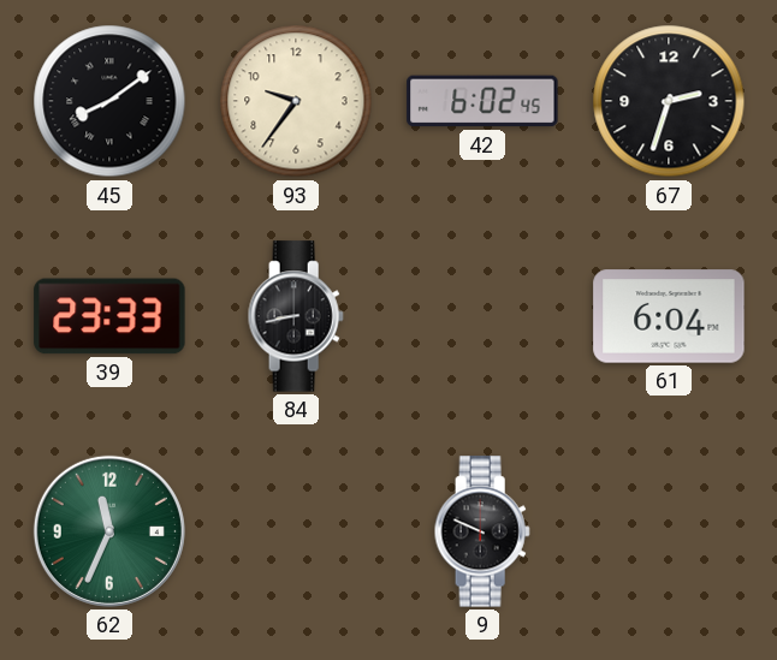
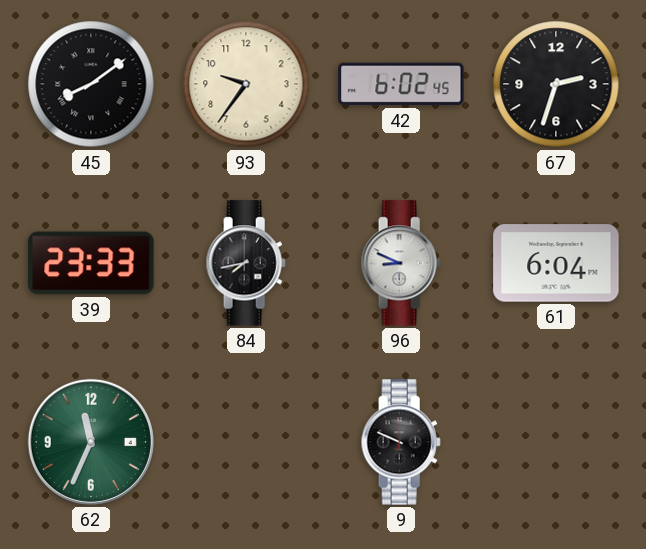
84: 8:43 -> 7:43
96: none -> 8:49
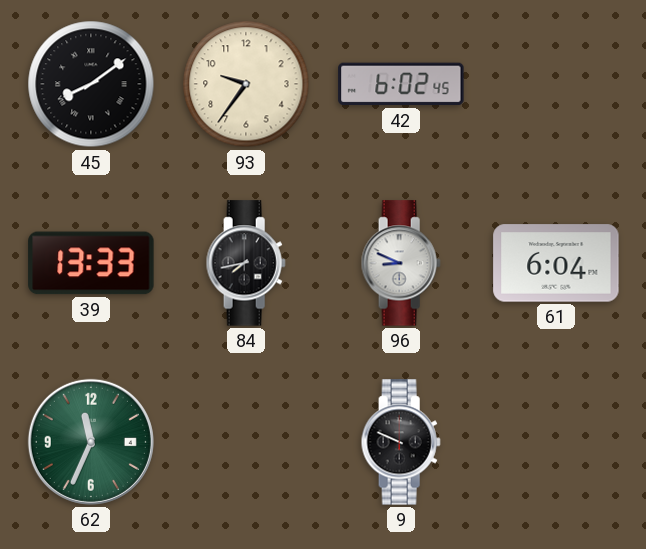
67: 2:33 -> none
39: 23:33 -> 13:33
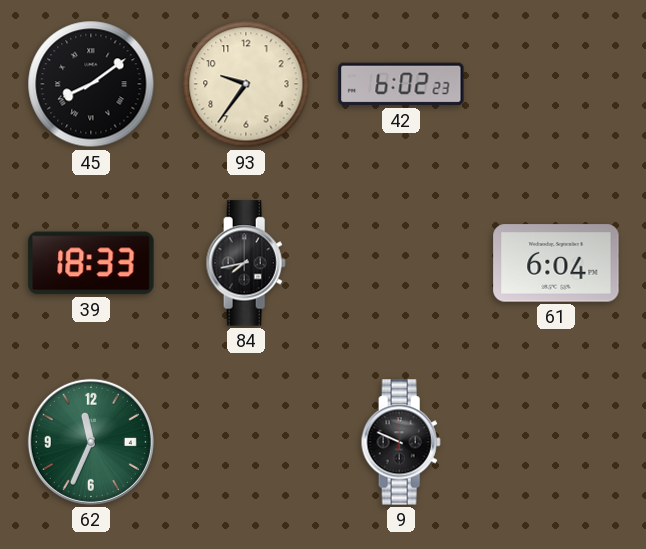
42: 6:02:45 -> 6:02:23
39: 13:33 -> 18:33
96: 8:49 -> none
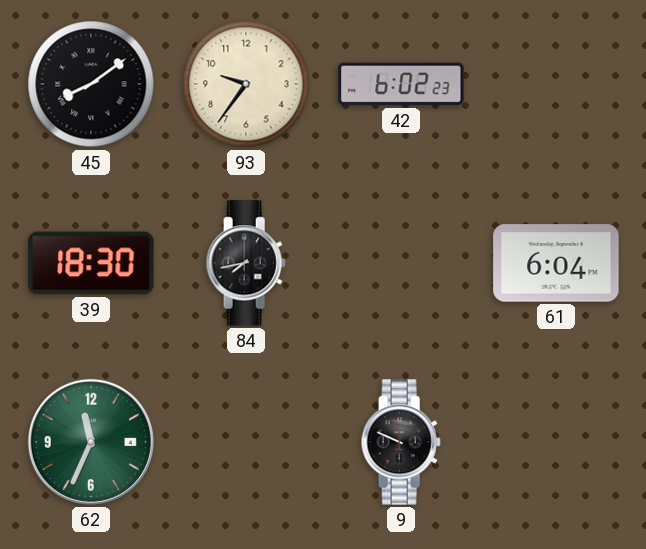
39: 18:33 -> 18:30
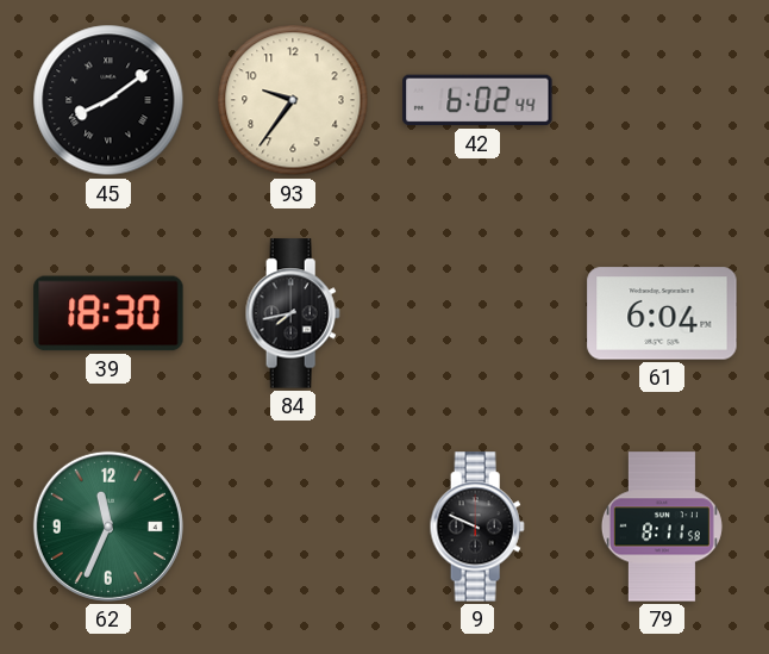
42: 6:02:23 -> 6:02:44
79: none -> 8:11
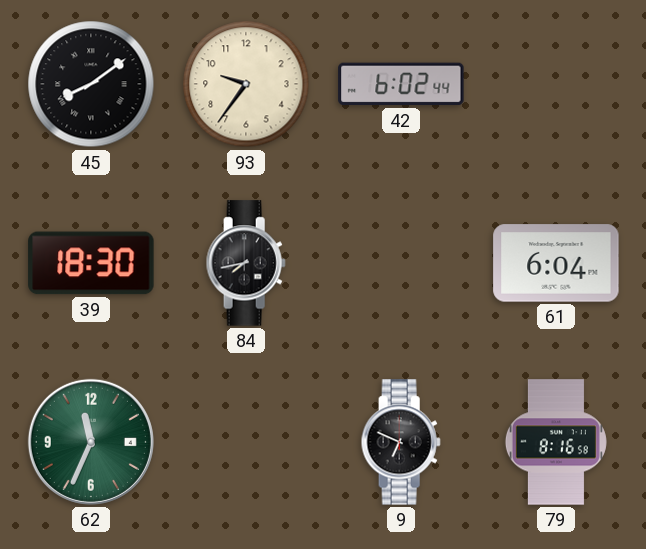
9: 9:49 -> 6:49
79: 8:11 -> 8:16
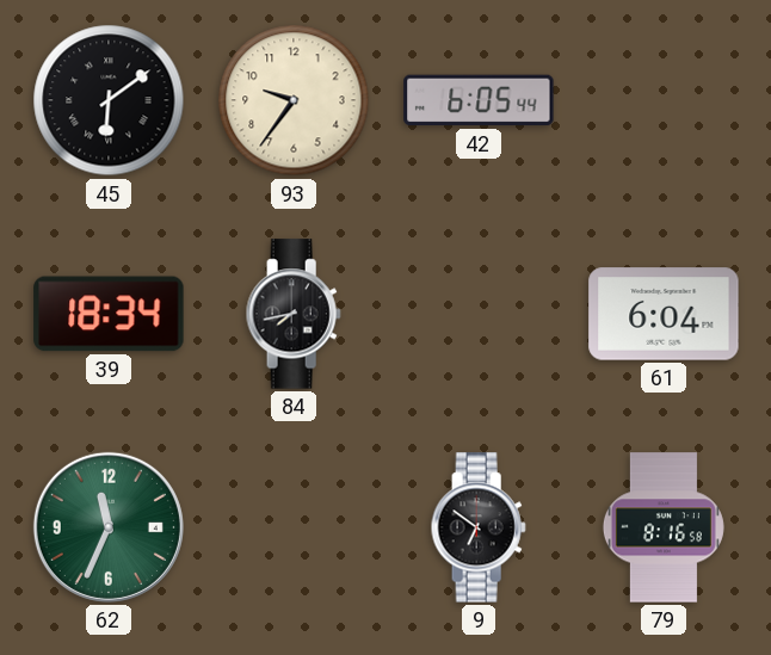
45: 8:09 -> 6:09
42: 6:02 -> 6:05
39: 18:30 -> 18:34
9: 6:49 -> 6:51
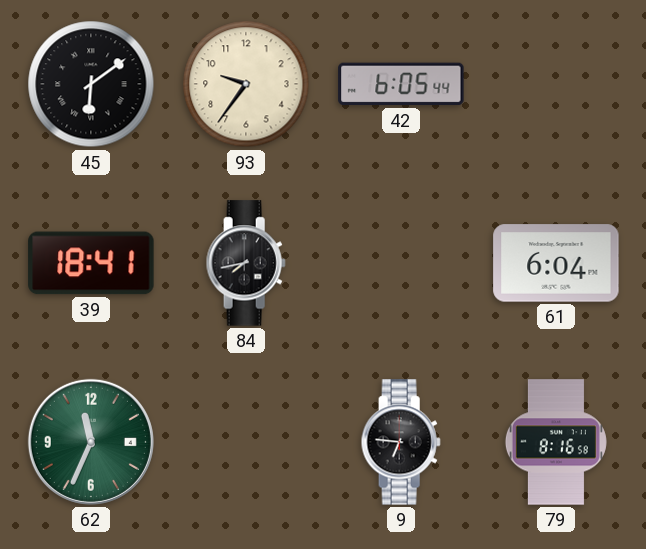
39: 18:34 -> 18:41
9: 6:51 -> 6:46
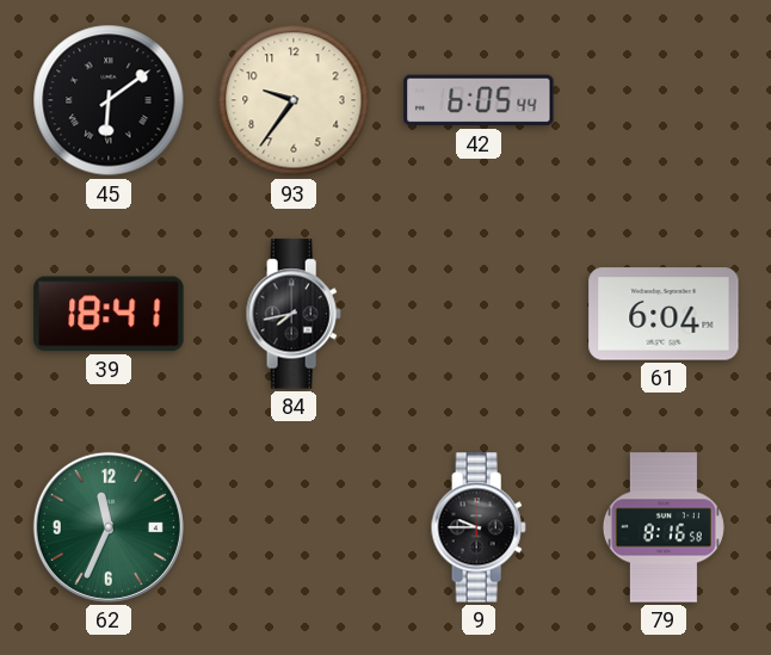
9: 6:46 -> 9:45
